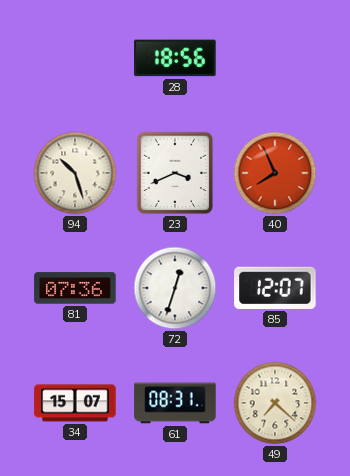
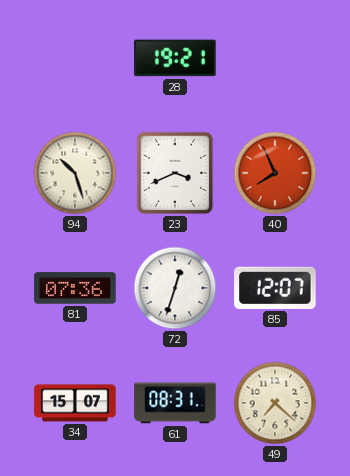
28: 18:56 -> 19:21
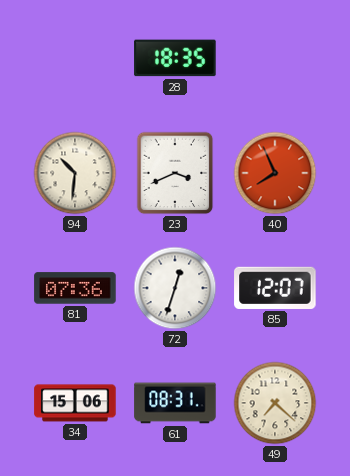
28: 19:21 -> 18:35
94: 10:27 -> 10:31
34: 15:07 -> 15:06
